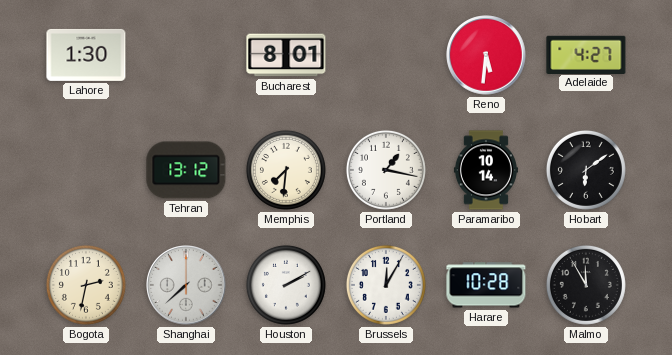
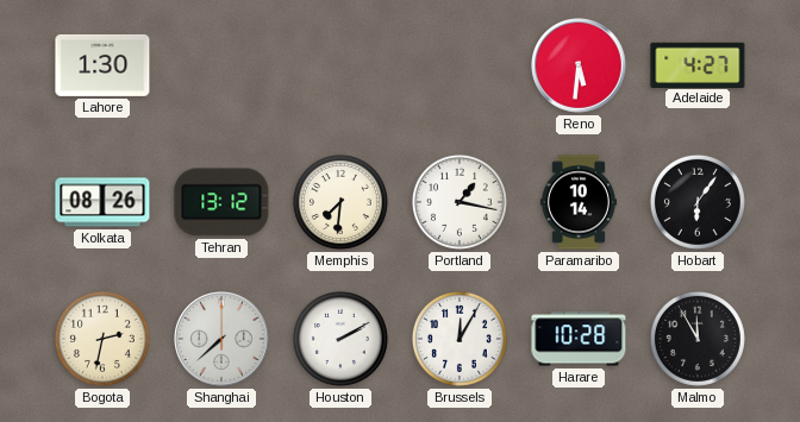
Bucharest: 8:01 -> none
Kolkata: none -> 08:26
Hobart: 6:09 -> 6:06
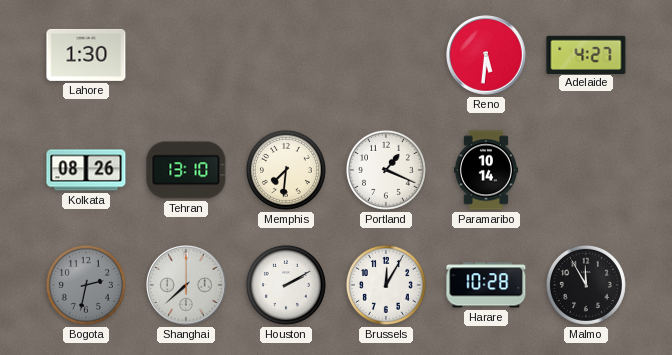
Tehran: 13:12 -> 13:10
Portland: 1:17 -> 1:19
Hobart: 6:06 -> none
Bogota dial: cream -> grey
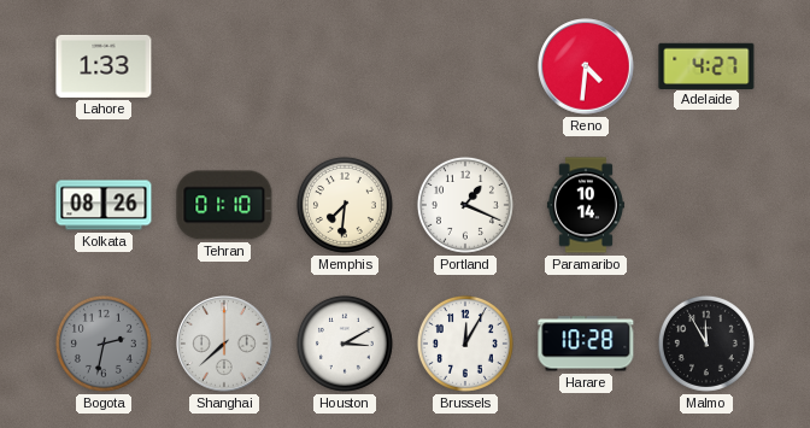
Lahore: 1:30 -> 1:33
Reno: 5:31 -> 4:31
Tehran: 13:10 -> 01:10
Houston: 2:10 -> 3:10
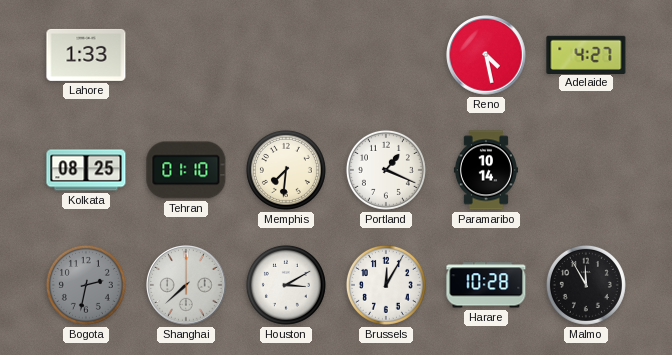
Reno: 4:31 -> 4:28
Kolkata: 08:26 -> 08:25
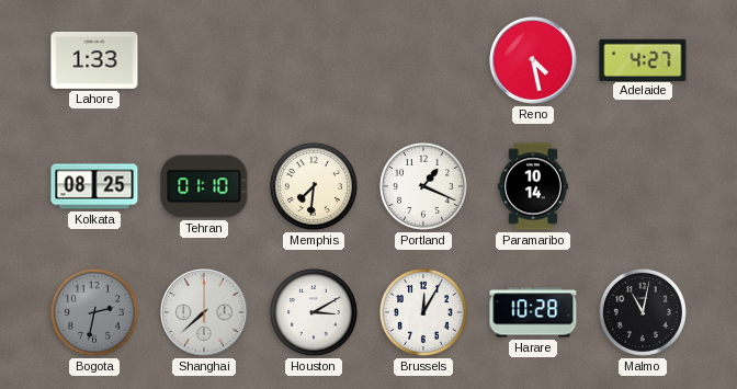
Malmo: 11:55 -> 11:02
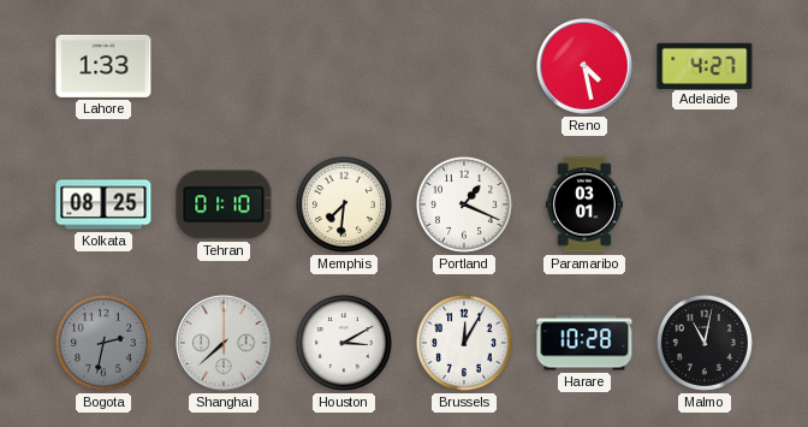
Paramaribo: 10:14 -> 03:01
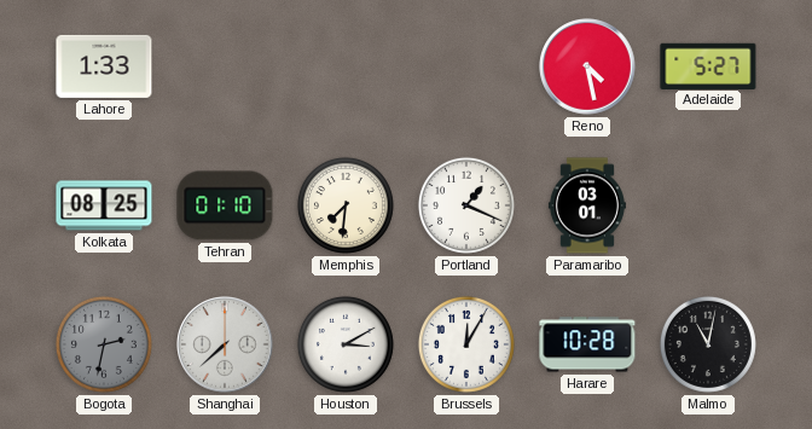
Adelaide: 4:27 -> 5:27
